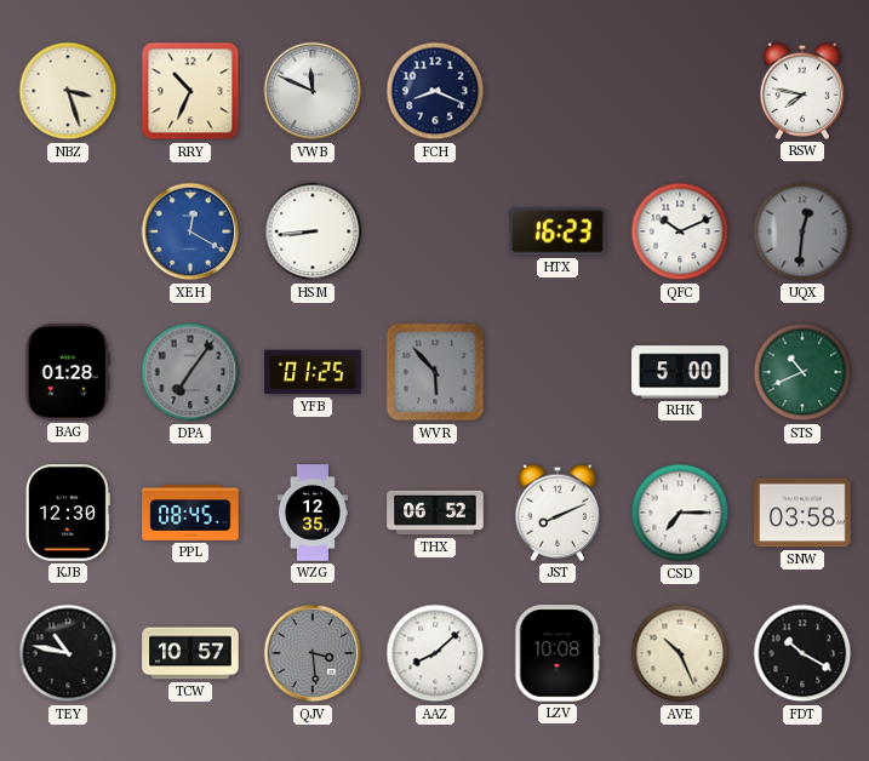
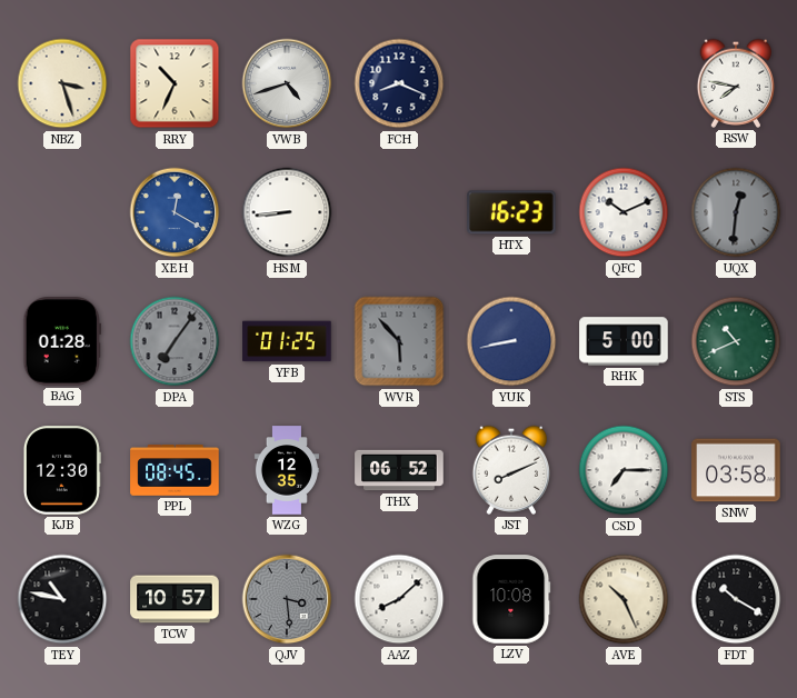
VWB: 11:49 -> 4:42
YUK: none -> 8:43
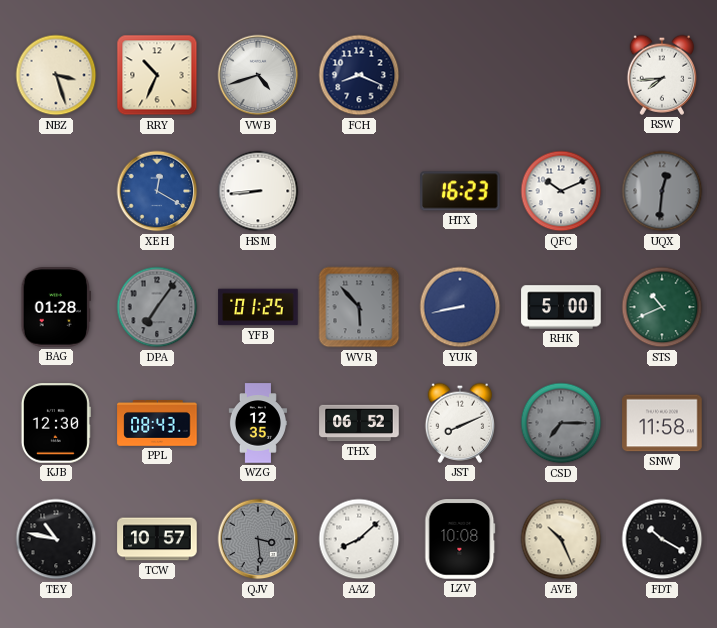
RSW: 7:47 -> 7:44
PPL: 08:45 -> 08:43
CSD dial: white -> grey
SNW: 03:58 -> 11:58
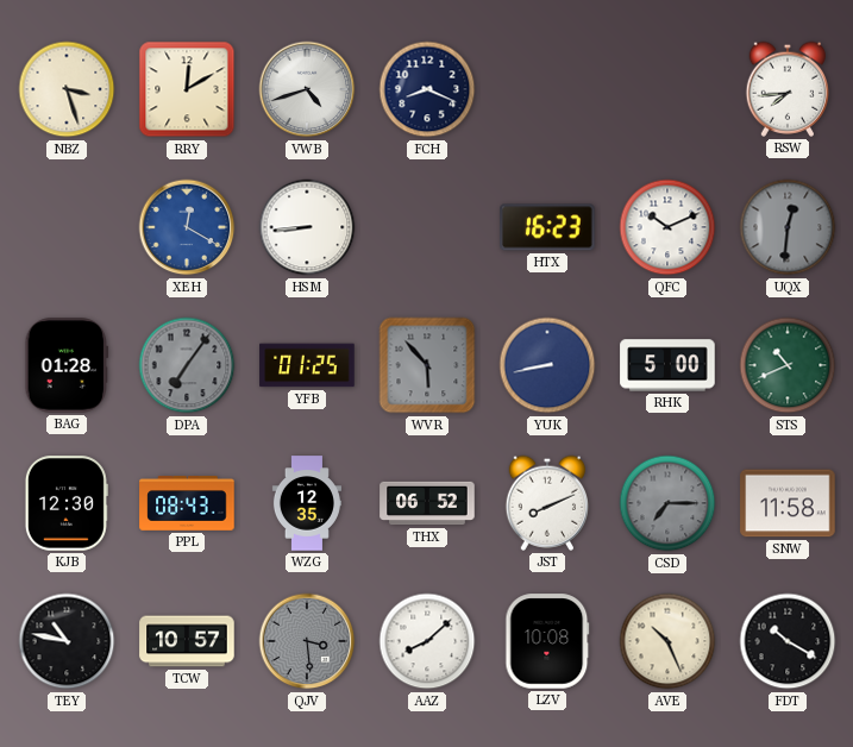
RRY: 10:34 -> 12:10
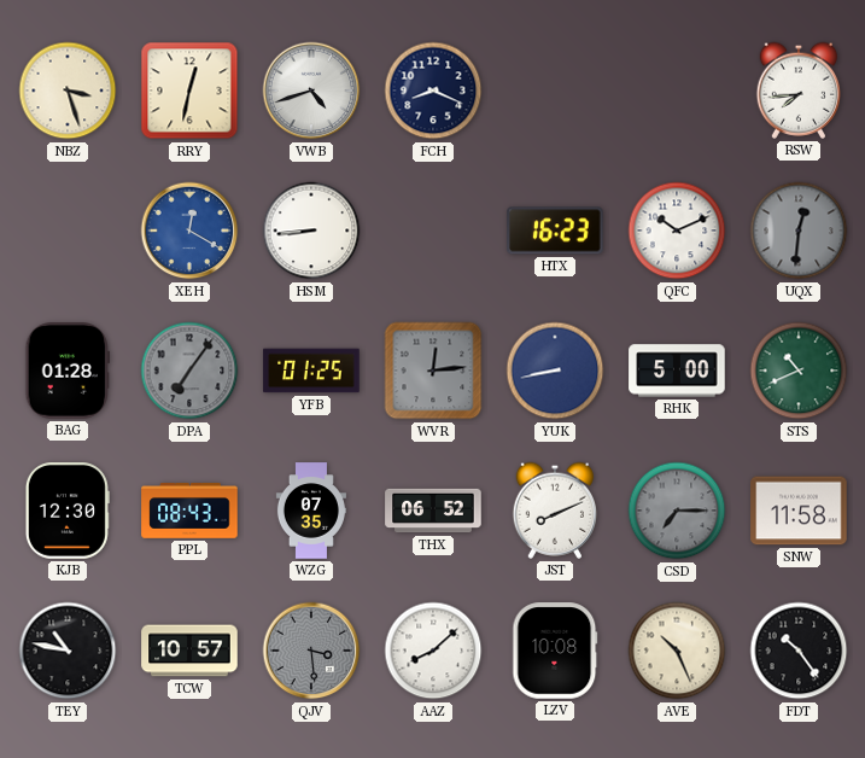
RRY: 12:10 -> 12:32
WVR: 5:53 -> 12:14
WZG: 12:35 -> 07:35
FDT: 10:20 -> 10:24
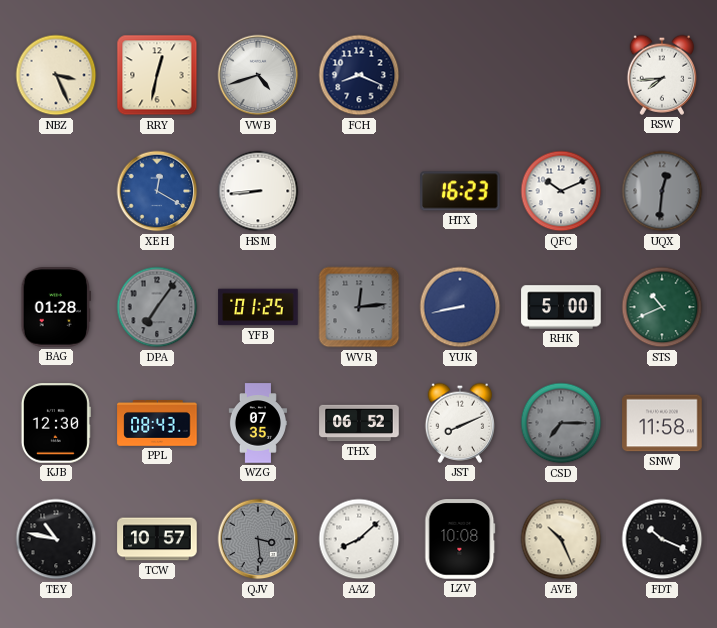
NBZ: 3:27 -> 3:26
FDT: 10:24 -> 10:19
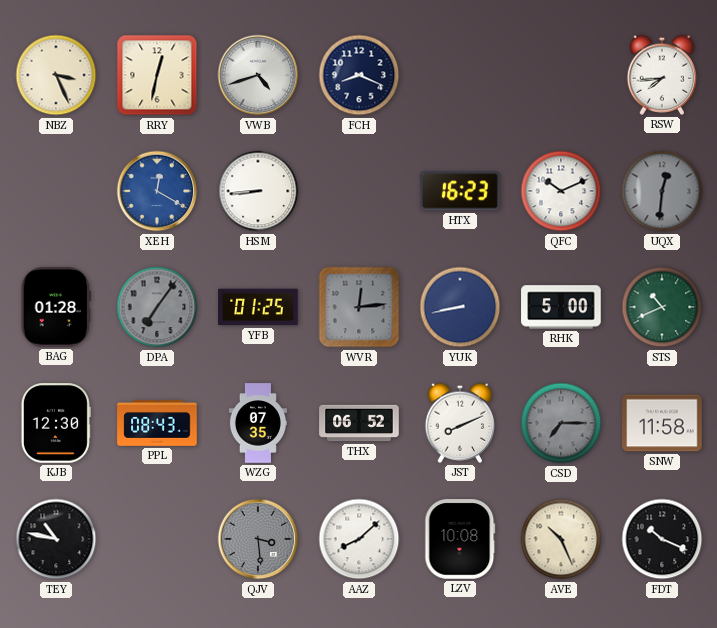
TCW: 10:57 -> none
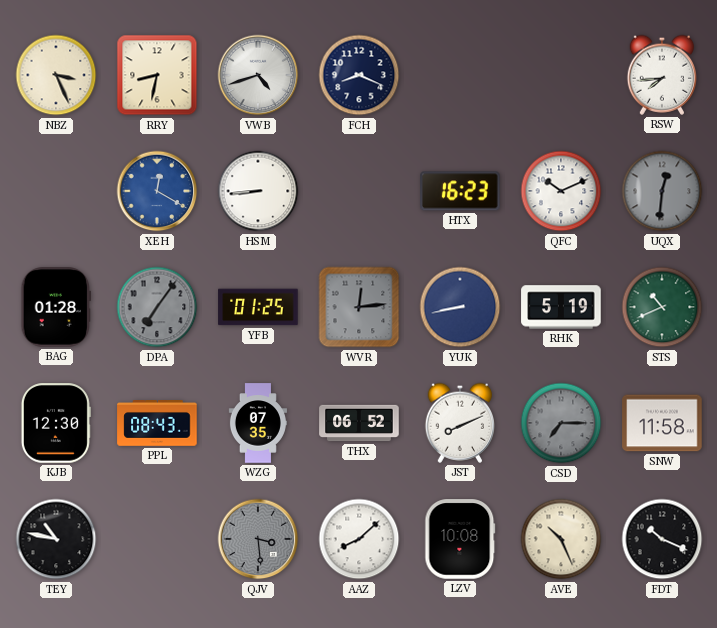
RRY: 12:32 -> 8:32
RHK: 5:00 -> 5:19
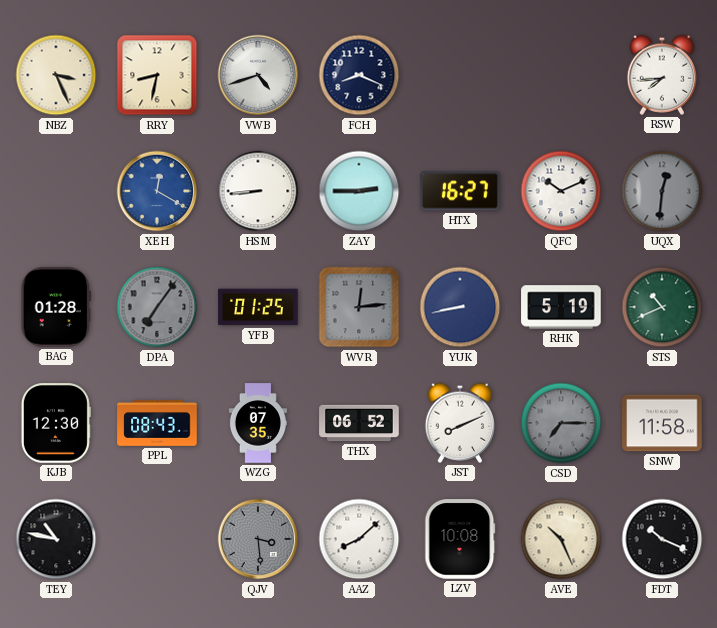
ZAY: none -> 2:45
HTX: 16:23 -> 16:27
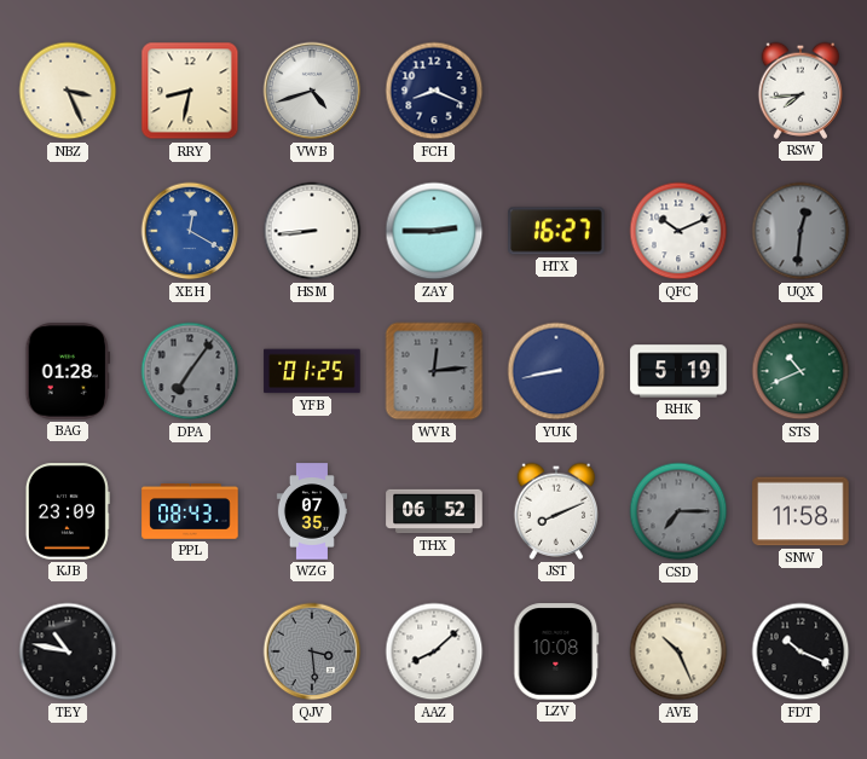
KJB: 12:30 -> 23:09
